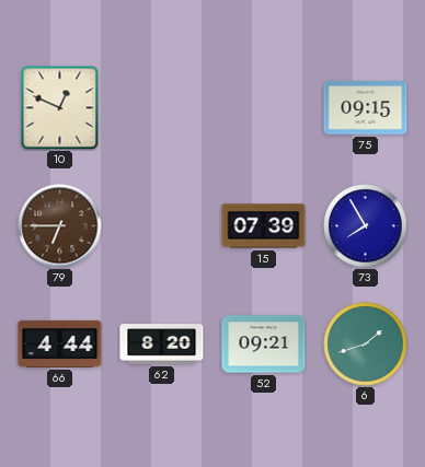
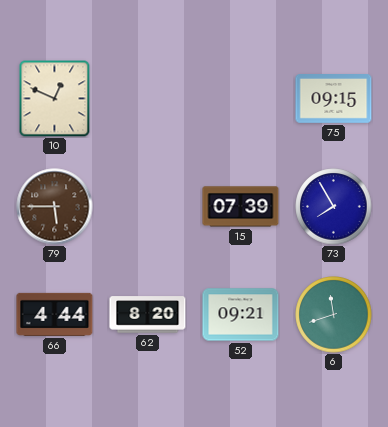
79: 6:45 -> 5:45
6: 1:42 -> 11:42
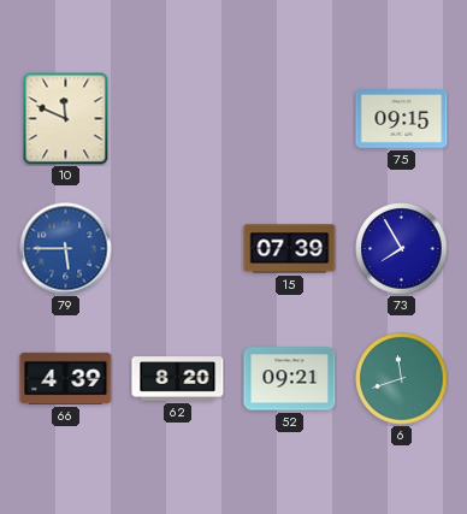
10: 12:49 -> 11:49
79 dial: brown -> blue
66: 4:44 -> 4:39
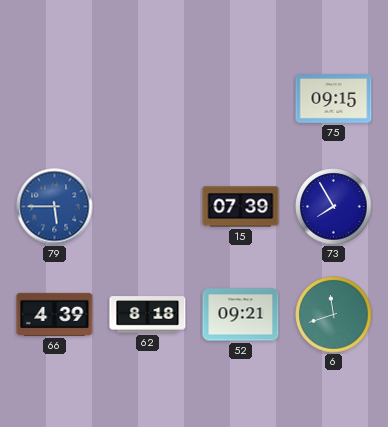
10: 11:49 -> none
62: 8:20 -> 8:18
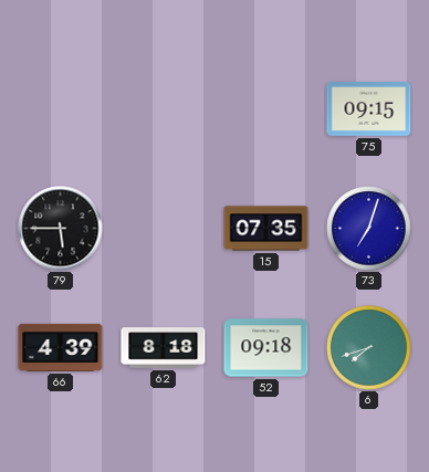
79 dial: blue -> black
15: 07:39 -> 07:35
73: 7:55 -> 7:03
52: 09:21 -> 09:18
6: 11:42 -> 7:42
